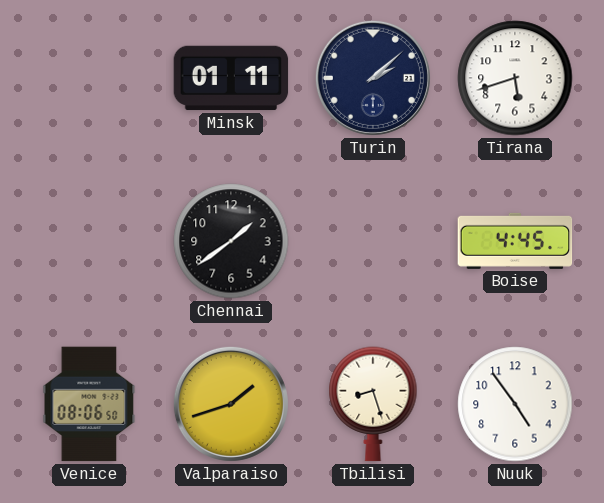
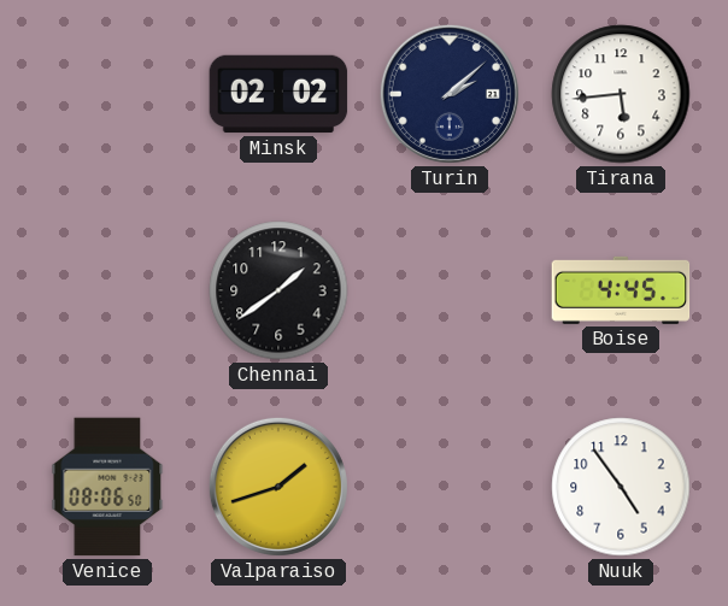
Minsk: 01:11 -> 02:02
Tirana: 5:42 -> 5:44
Tbilisi: 8:27 -> none
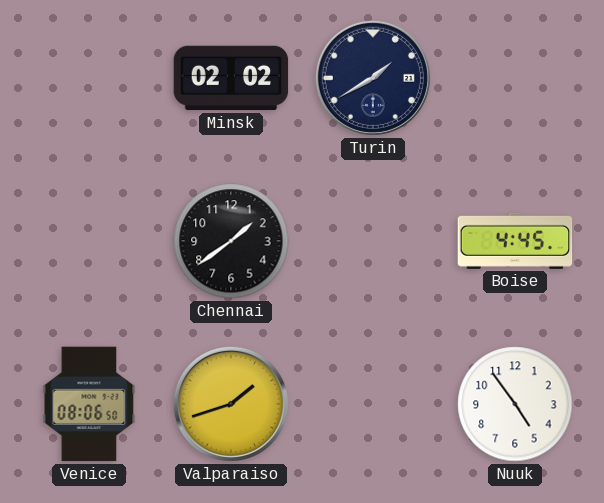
Turin: 2:08 -> 1:40
Tirana: 5:44 -> none
